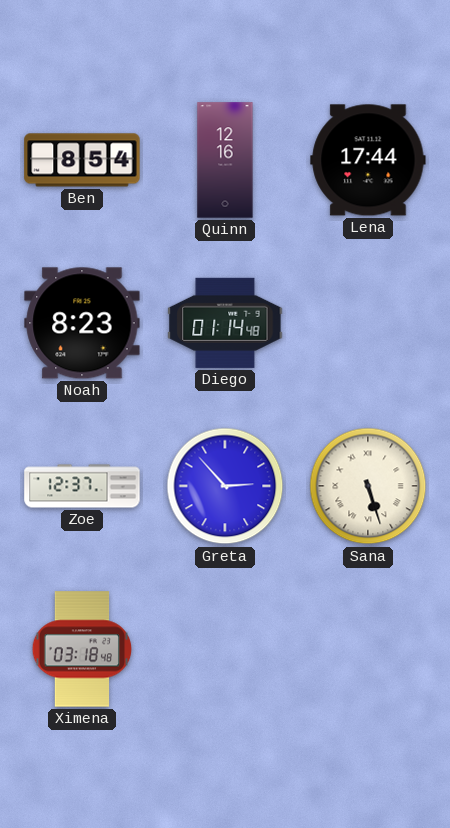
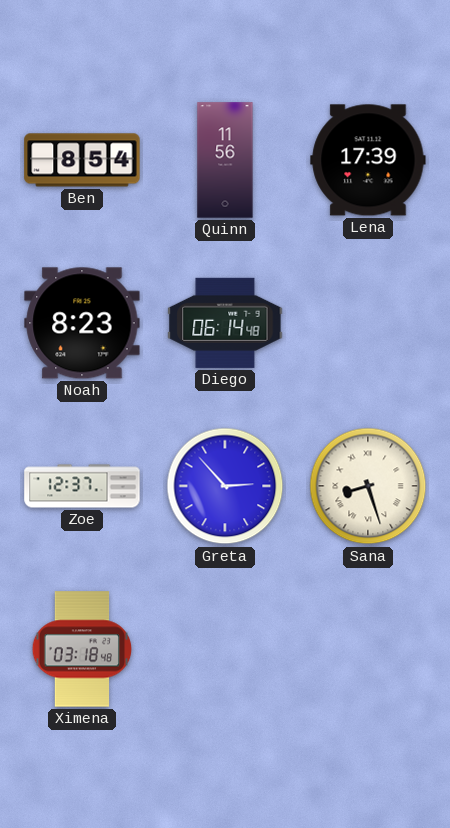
Quinn: 12:16 -> 11:56
Lena: 17:44 -> 17:39
Diego: 01:14 -> 06:14
Sana: 5:27 -> 8:27
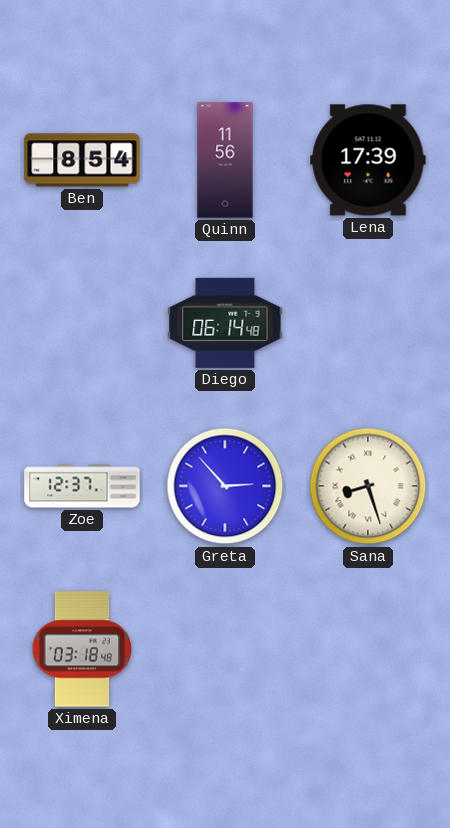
Noah: 8:23 -> none
